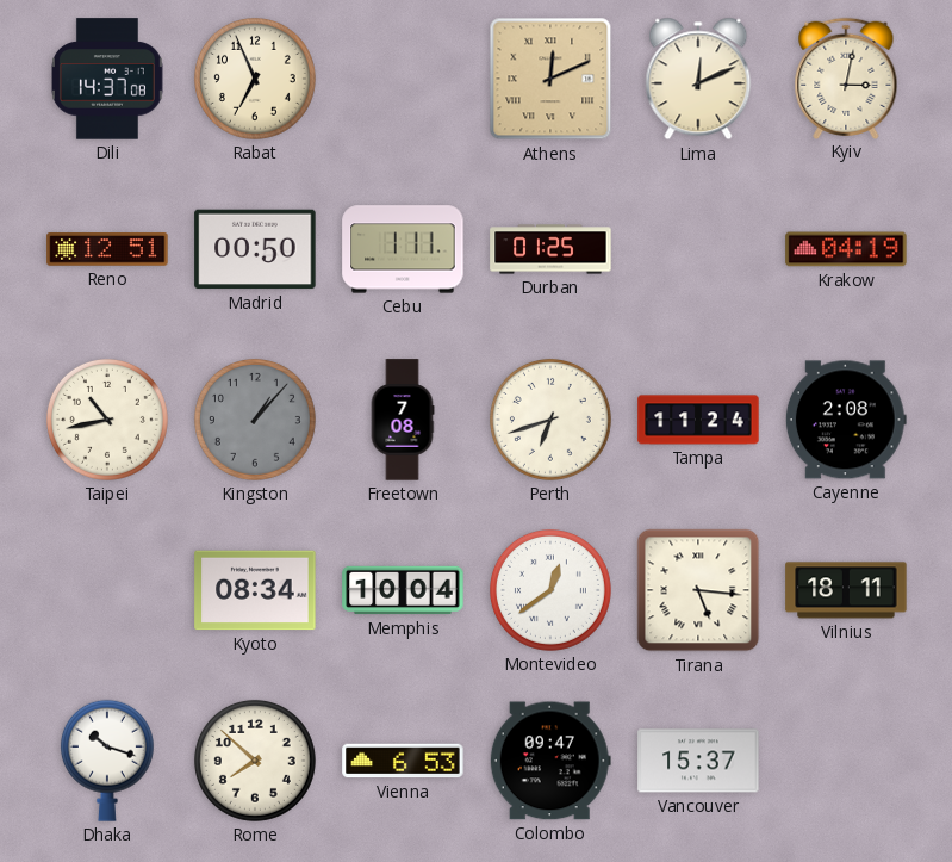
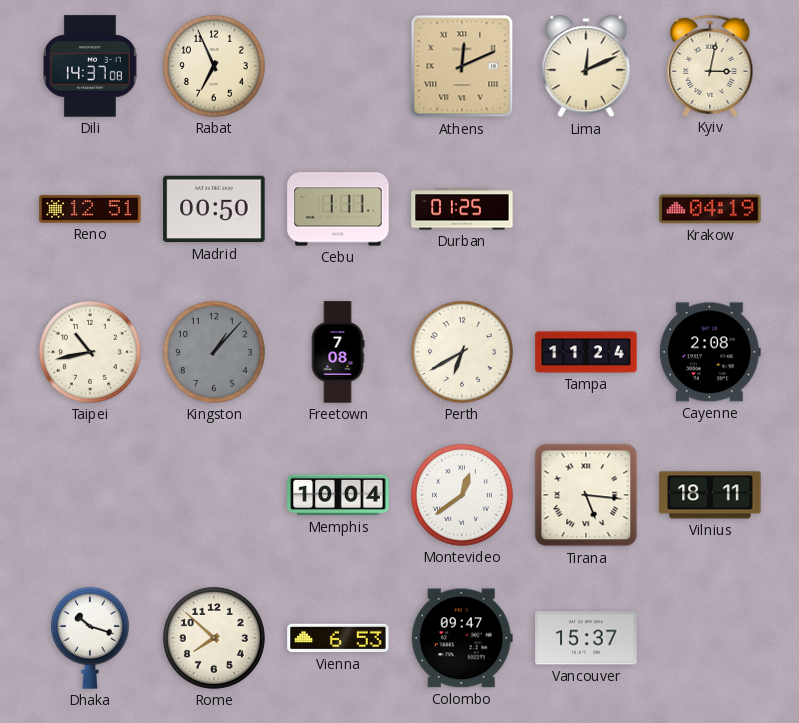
Perth: 6:42 -> 6:40
Kyoto: 08:34 -> none
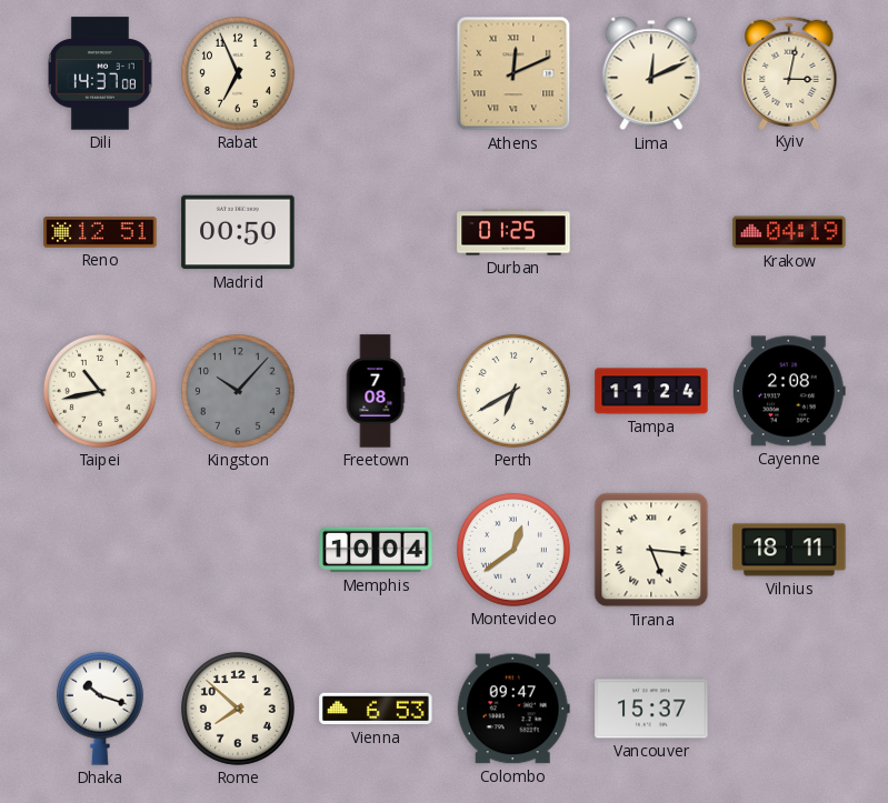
Cebu: 1:11 -> none
Kingston: 1:07 -> 10:07
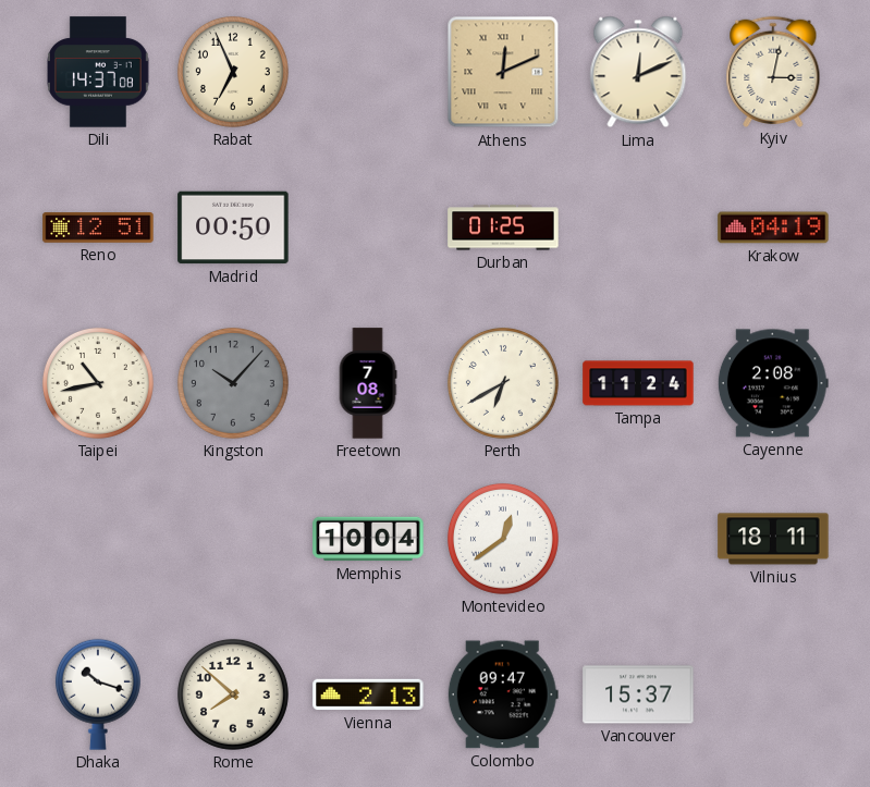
Tirana: 5:16 -> none
Vienna: 6:53 -> 2:13
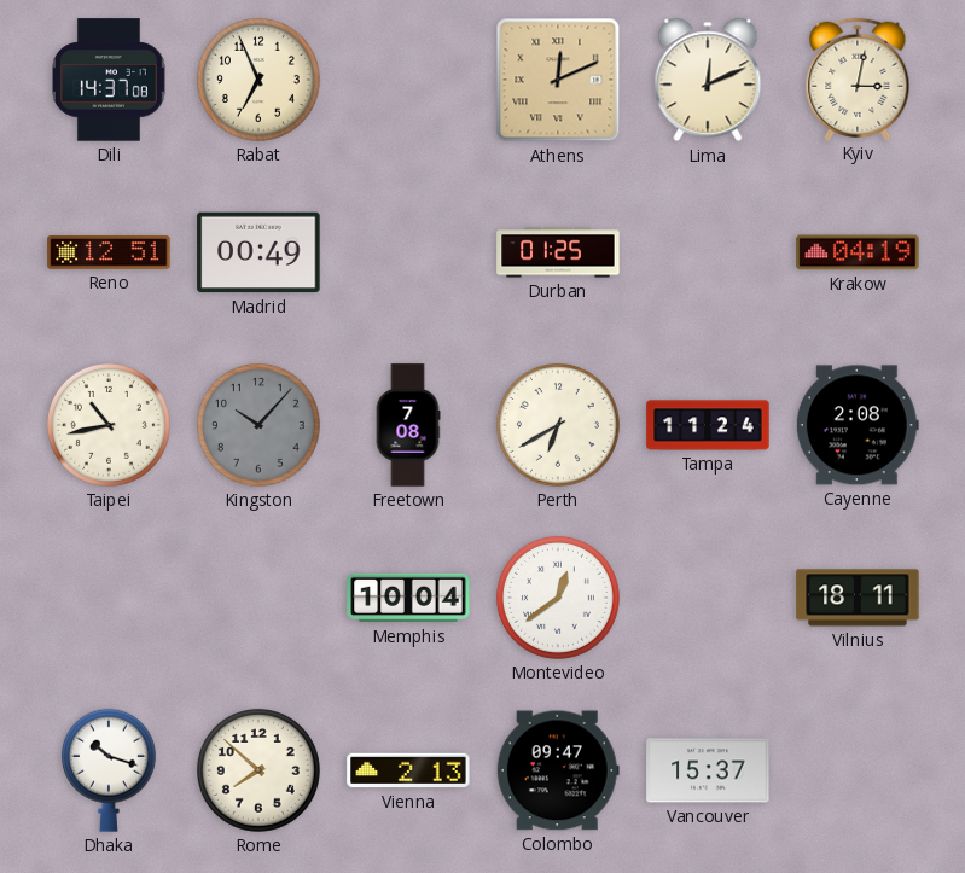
Madrid: 00:50 -> 00:49
